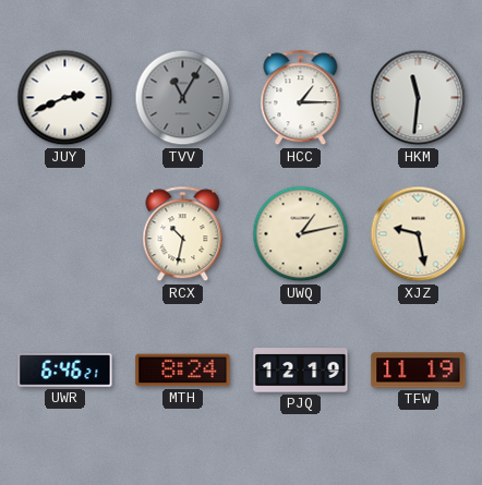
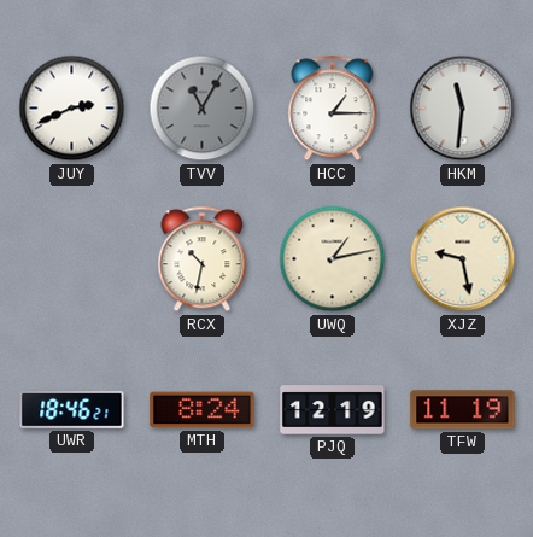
UWR: 6:46 -> 18:46
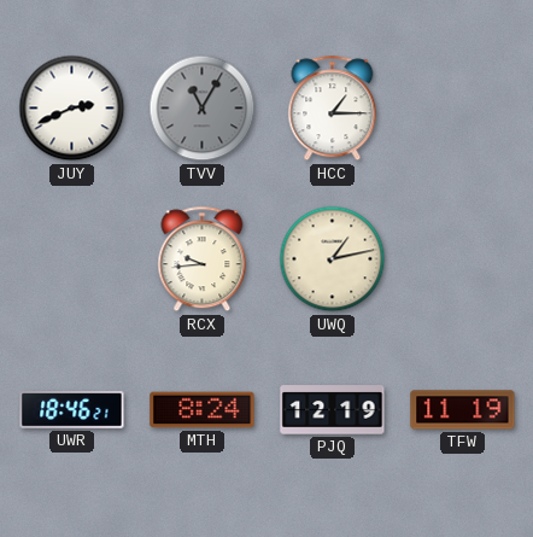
HKM: 11:31 -> none
RCX: 10:32 -> 9:44
XJZ: 9:28 -> none
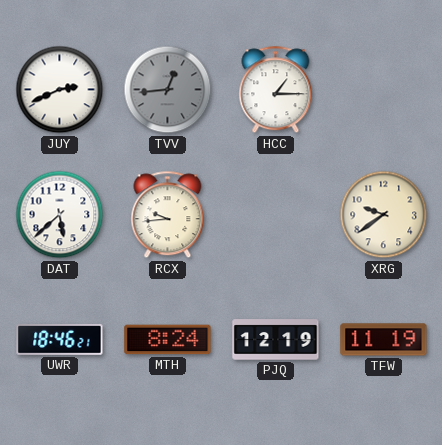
TVV: 11:05 -> 12:44
DAT: none -> 5:38
UWQ: 1:13 -> none
XRG: none -> 9:39
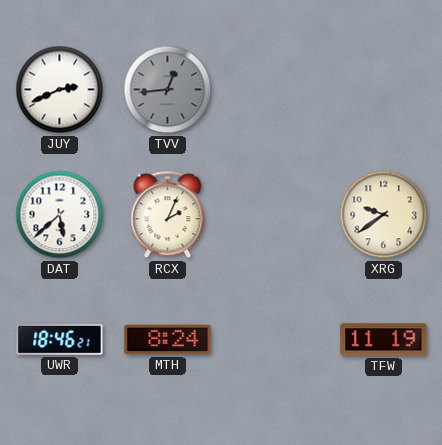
HCC: 1:15 -> none
RCX: 9:44 -> 2:04
PJQ: 12:19 -> none
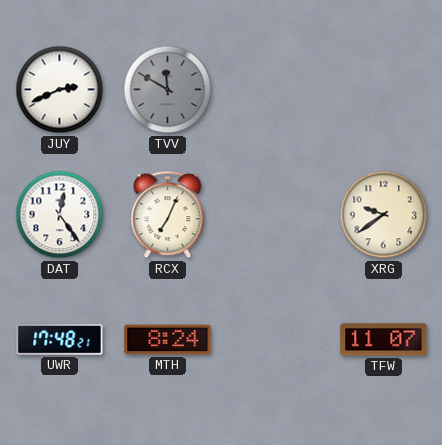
TVV: 12:44 -> 11:50
DAT: 5:38 -> 12:24
RCX: 2:04 -> 7:04
UWR: 18:46 -> 17:48
TFW: 11:19 -> 11:07
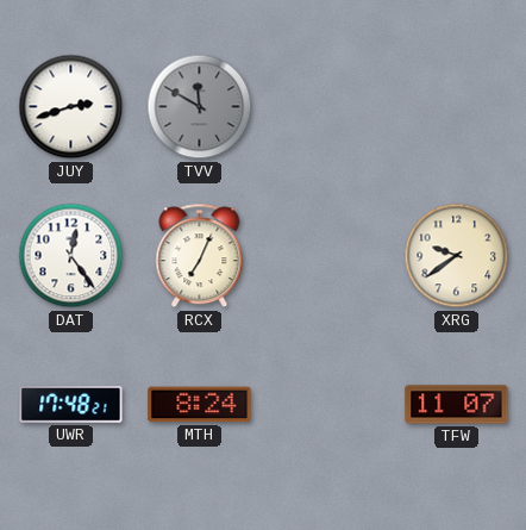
JUY: 2:41 -> 2:42
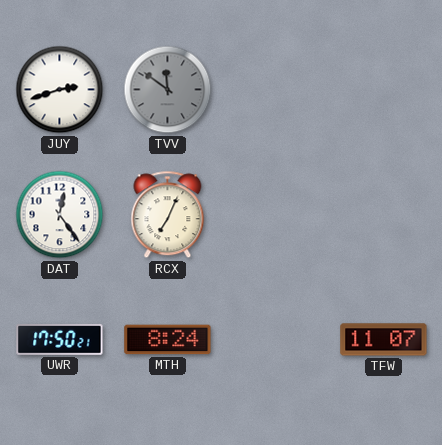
TVV: 11:50 -> 11:51
XRG: 9:39 -> none
UWR: 17:48 -> 17:50
